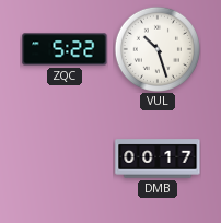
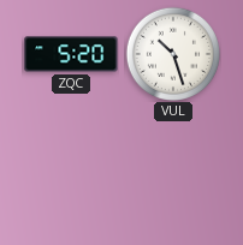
ZQC: 5:22 -> 5:20
DMB: 00:17 -> none
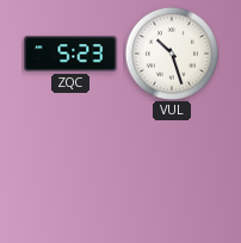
ZQC: 5:20 -> 5:23
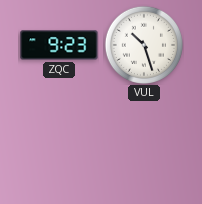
ZQC: 5:23 -> 9:23
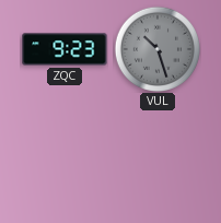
VUL dial: white -> grey
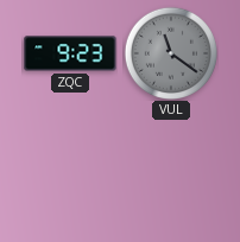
VUL: 10:27 -> 11:21
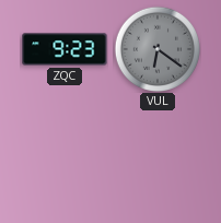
VUL: 11:21 -> 6:21
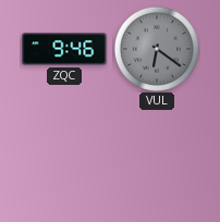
ZQC: 9:23 -> 9:46
